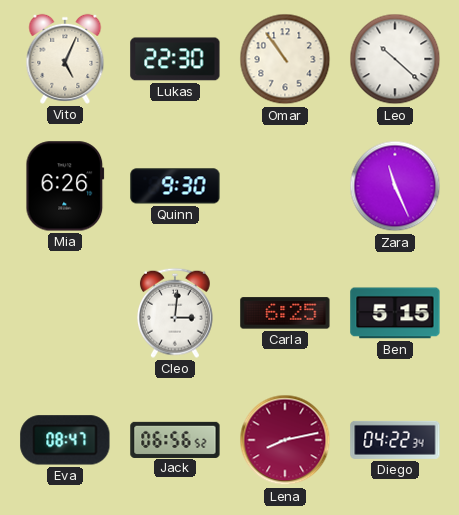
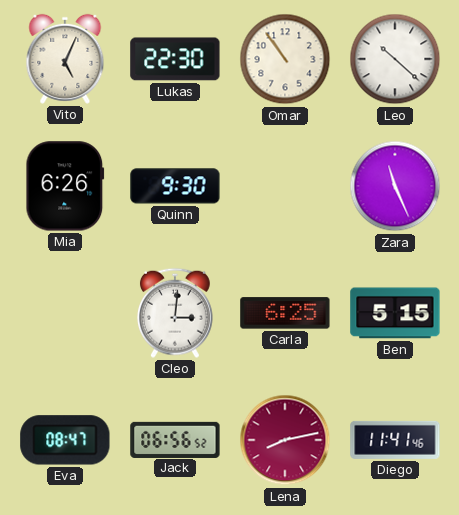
Diego: 04:22 -> 11:41
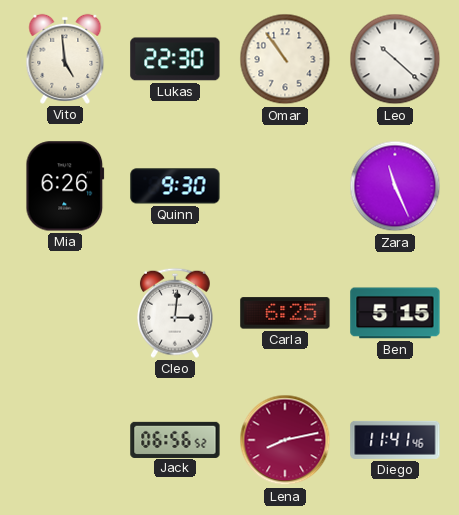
Vito: 5:04 -> 4:59
Eva: 08:47 -> none
